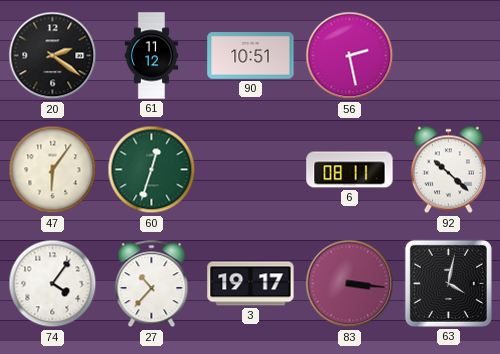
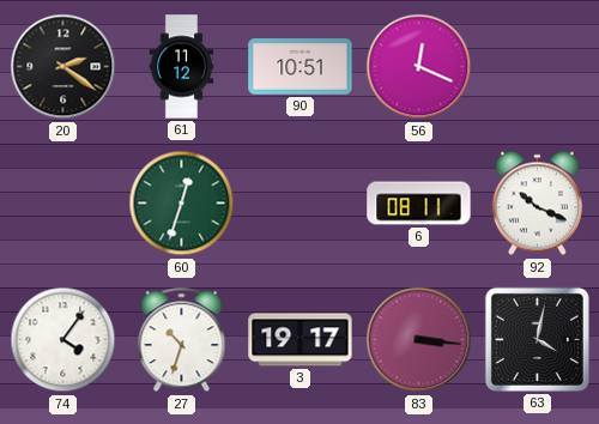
56: 2:28 -> 12:19
47: 6:06 -> none
92: 10:22 -> 10:19
27: 10:37 -> 10:33
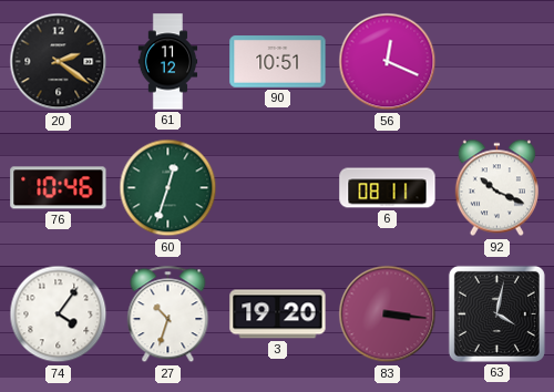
76: none -> 10:46
3: 19:17 -> 19:20
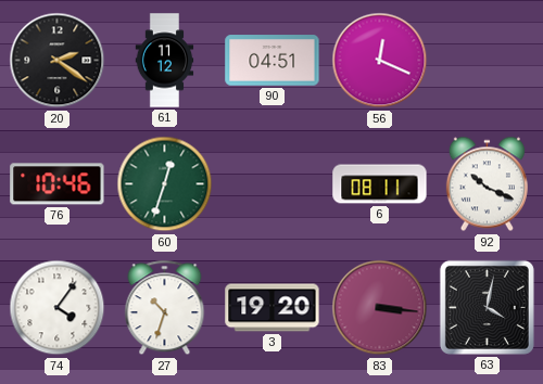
90: 10:51 -> 04:51
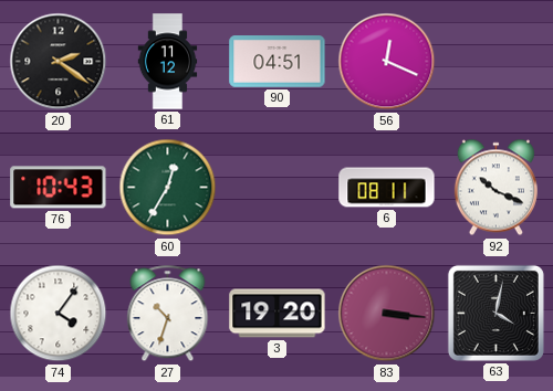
76: 10:46 -> 10:43
60: 12:33 -> 12:35
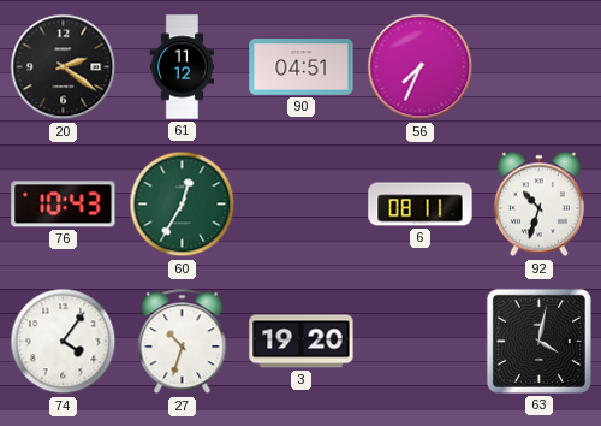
56: 12:19 -> 7:34
92: 10:19 -> 10:33
83: 3:16 -> none
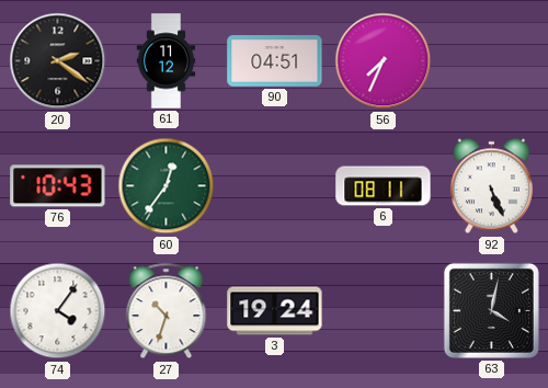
60: 12:35 -> 12:36
92: 10:33 -> 5:26
3: 19:20 -> 19:24
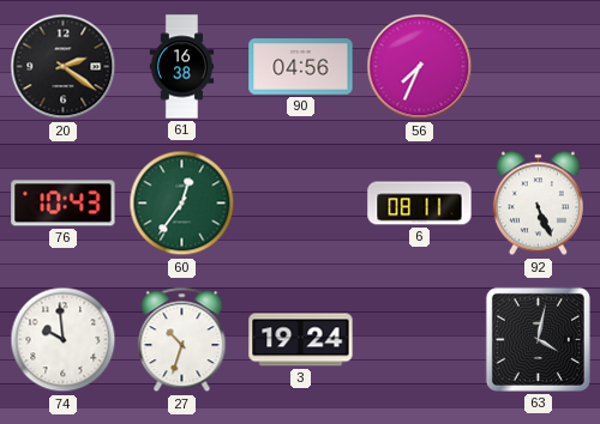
61: 11:12 -> 16:38
90: 04:51 -> 04:56
74: 4:06 -> 9:59
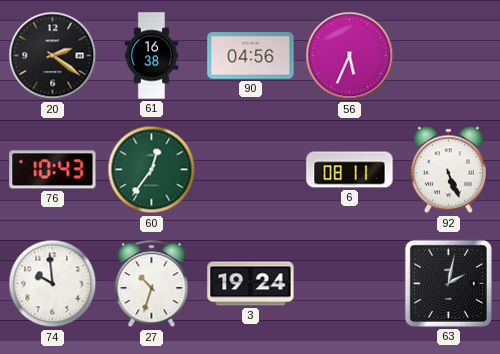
56: 7:34 -> 5:34
63: 4:02 -> 2:02
